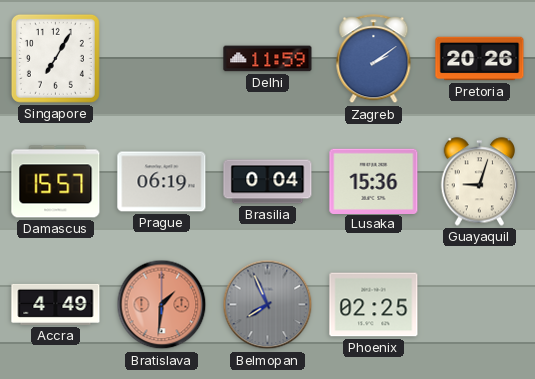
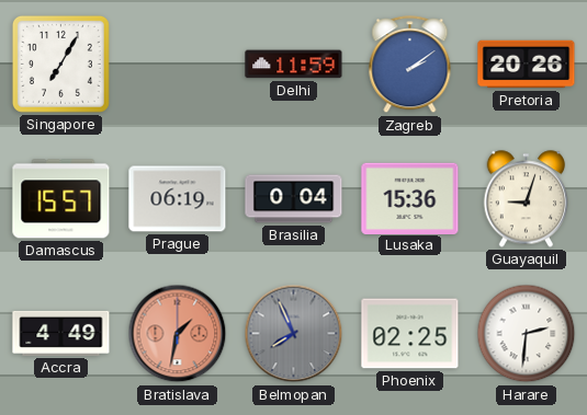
Bratislava: 1:31 -> 1:32
Harare: none -> 2:31
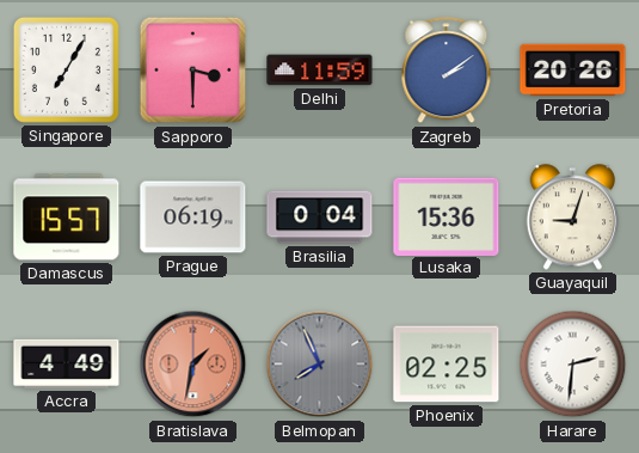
Sapporo: none -> 3:30
